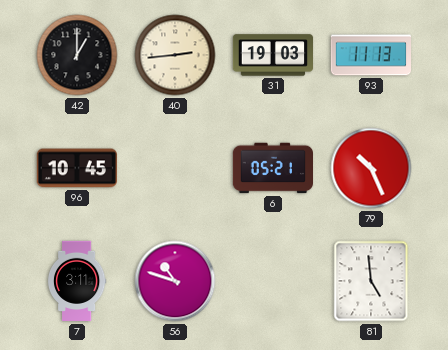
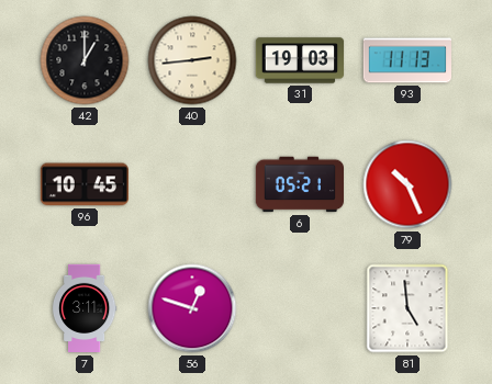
56: 10:48 -> 12:48
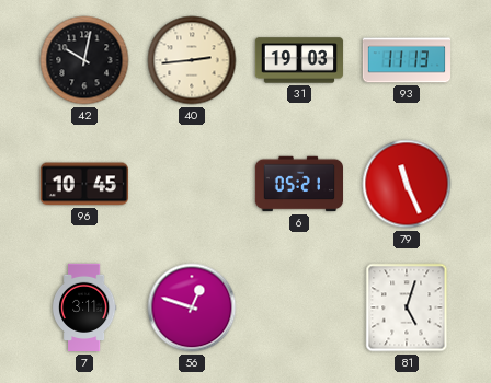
42: 1:00 -> 10:02
79: 10:26 -> 11:26
81: 4:59 -> 5:03
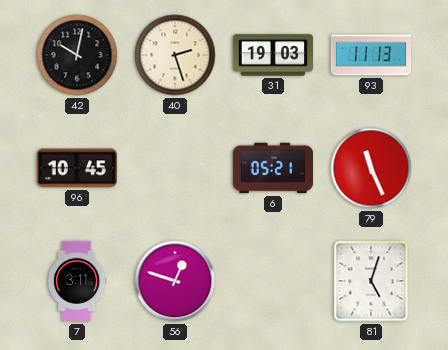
40: 2:44 -> 2:27
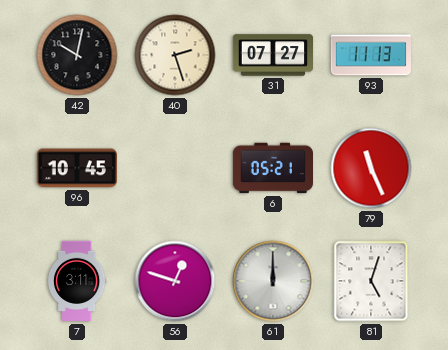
31: 19:03 -> 07:27
61: none -> 12:00
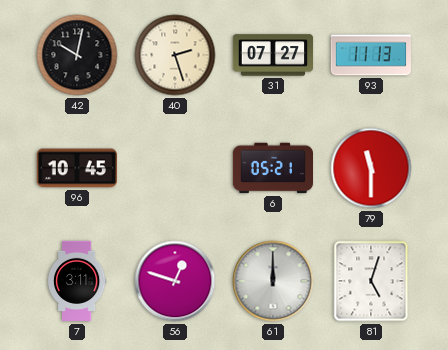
79: 11:26 -> 11:30
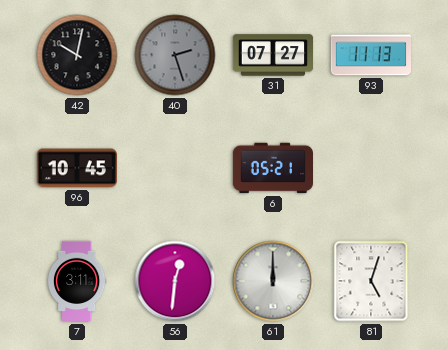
40 dial: cream -> grey
79: 11:30 -> none
56: 12:48 -> 12:31
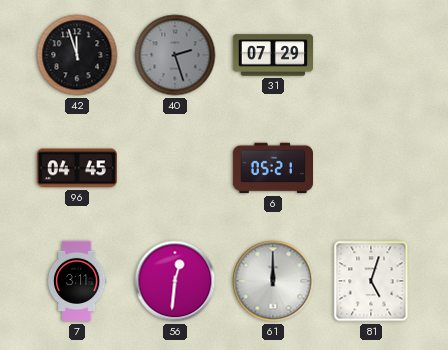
42: 10:02 -> 11:57
31: 07:27 -> 07:29
93: 11:13 -> none
96: 10:45 -> 04:45
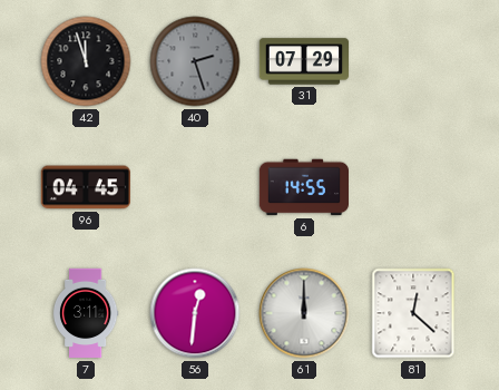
6: 05:21 -> 14:55
81: 5:03 -> 12:22
